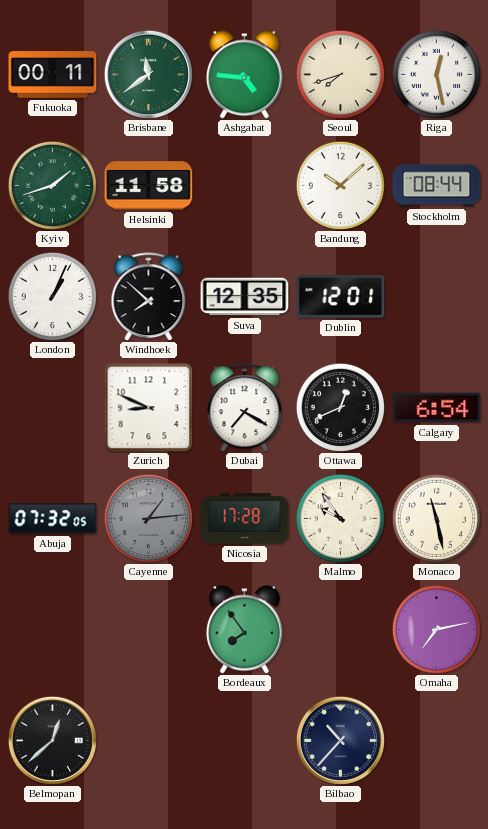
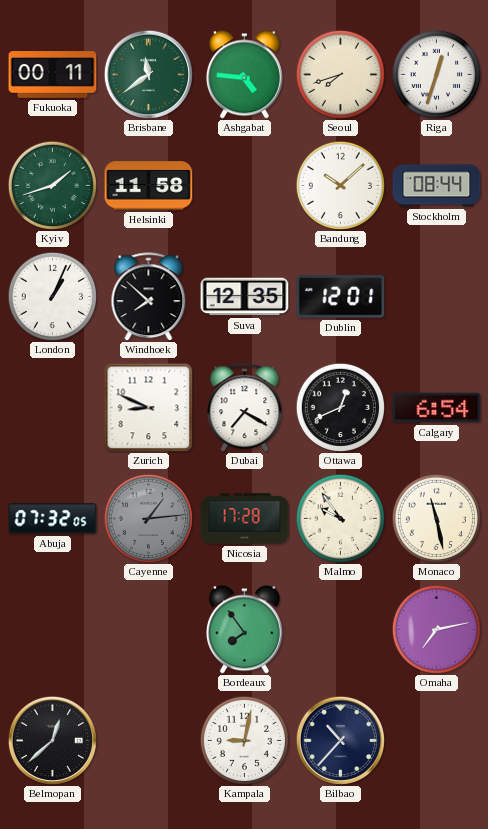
Riga: 12:28 -> 12:33
Kampala: none -> 9:02
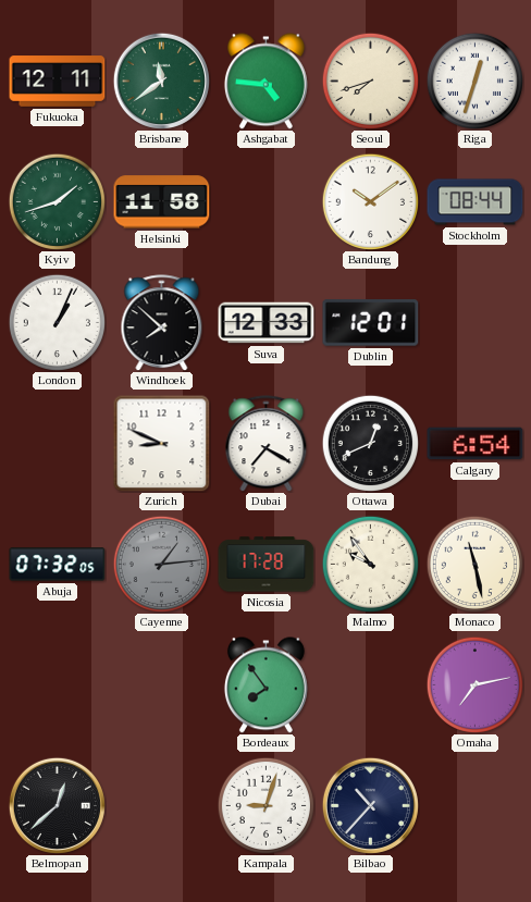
Fukuoka: 00:11 -> 12:11
Bandung: 10:08 -> 10:09
Suva: 12:35 -> 12:33
Kampala: 9:02 -> 9:03
